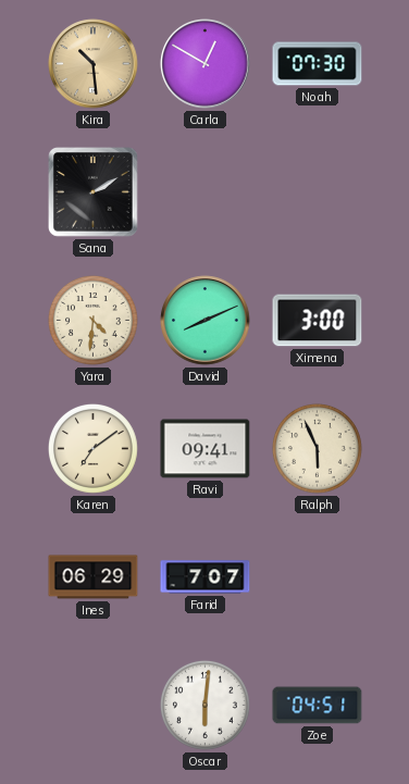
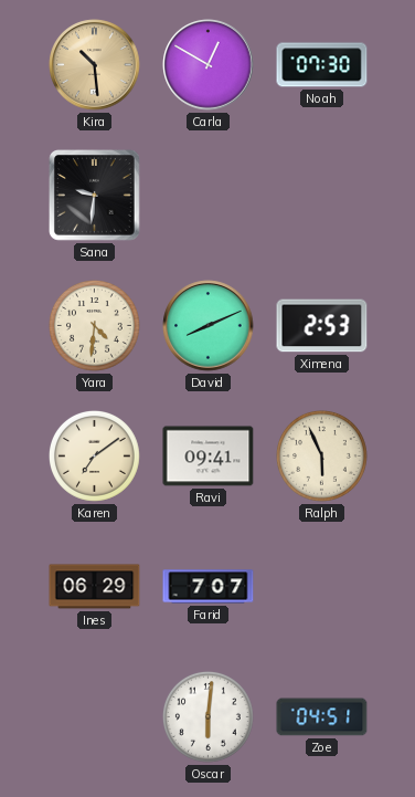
Sana: 2:10 -> 9:31
Ximena: 3:00 -> 2:53
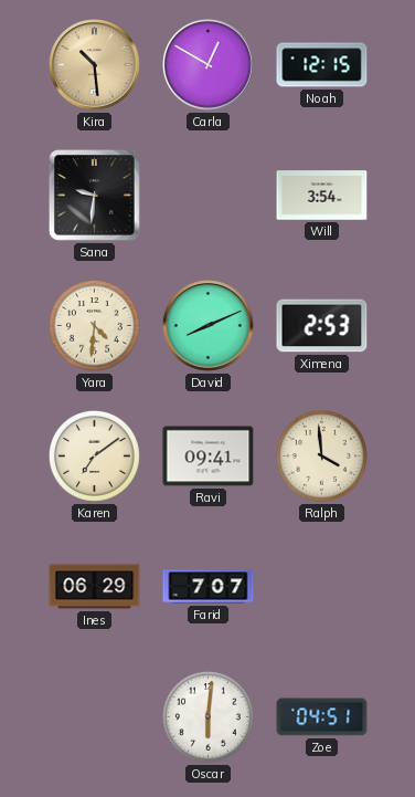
Noah: 07:30 -> 12:15
Will: none -> 3:54
Ralph: 5:56 -> 3:59
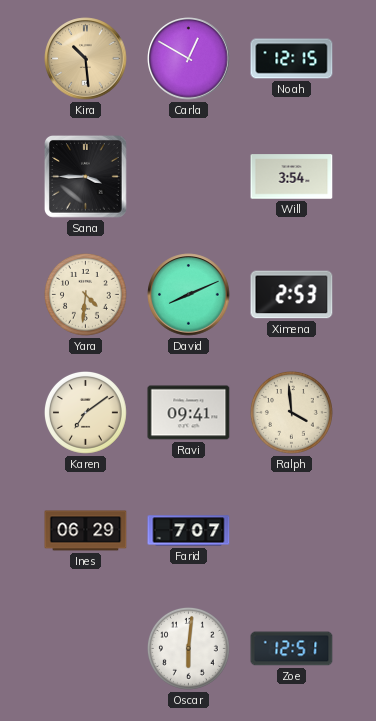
Sana: 9:31 -> 3:45
Zoe: 04:51 -> 12:51
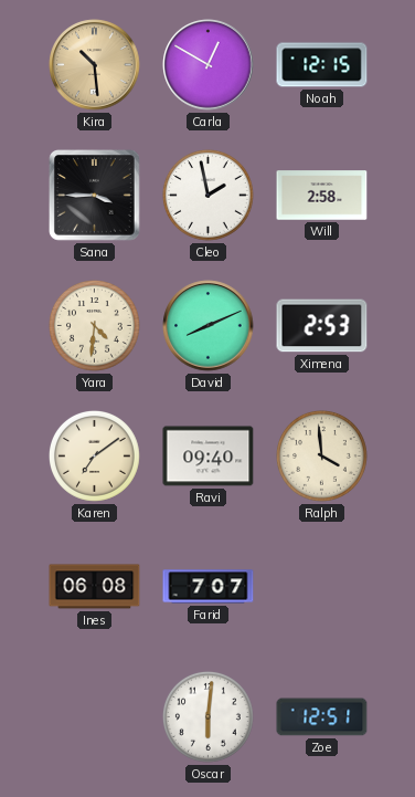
Cleo: none -> 1:58
Will: 3:54 -> 2:58
Ravi: 09:41 -> 09:40
Ines: 06:29 -> 06:08
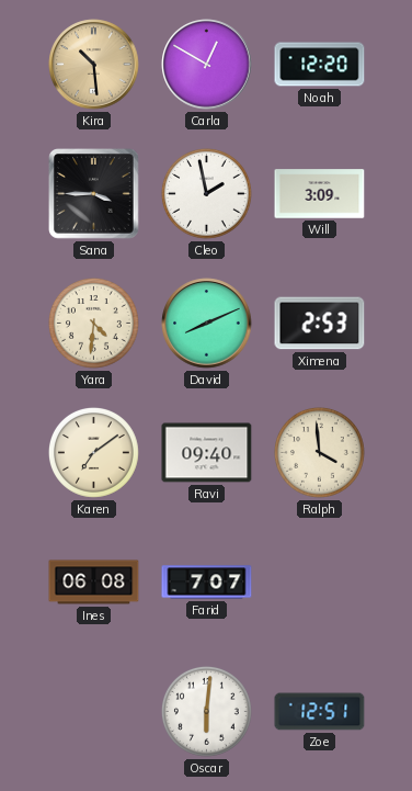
Noah: 12:15 -> 12:20
Will: 2:58 -> 3:09
